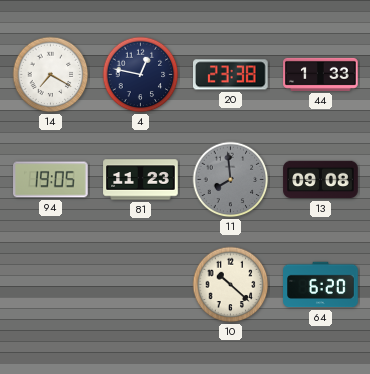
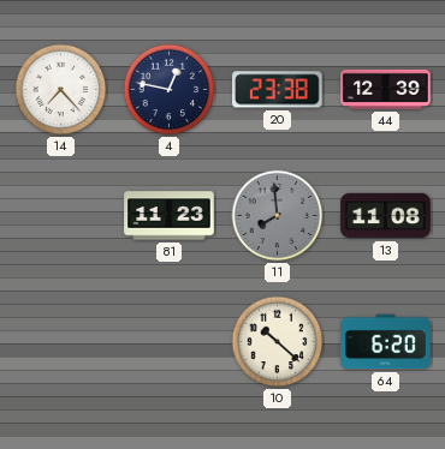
14: 7:20 -> 7:23
44: 1:33 -> 12:39
94: 19:05 -> none
13: 09:08 -> 11:08
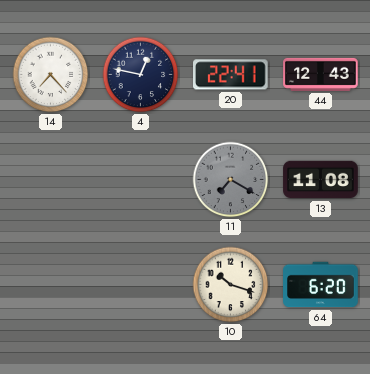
20: 23:38 -> 22:41
44: 12:39 -> 12:43
81: 11:23 -> none
11: 7:59 -> 7:20
10: 10:22 -> 10:18
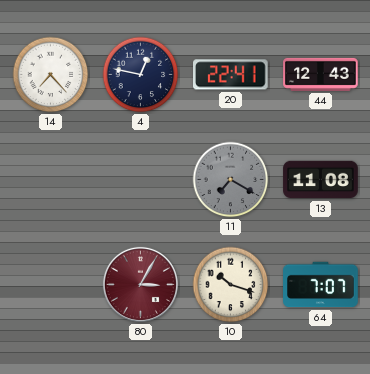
80: none -> 3:05
64: 6:20 -> 7:07
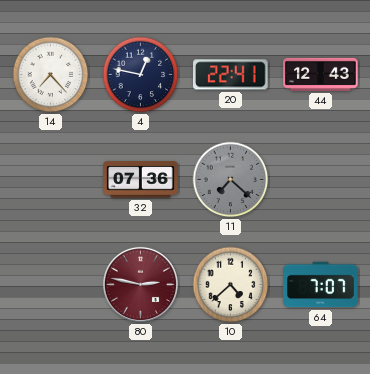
32: none -> 07:36
11: 7:20 -> 7:22
13: 11:08 -> none
80: 3:05 -> 2:47
10: 10:18 -> 4:38
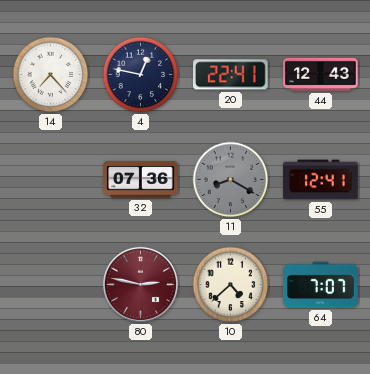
11: 7:22 -> 8:20
55: none -> 12:41
